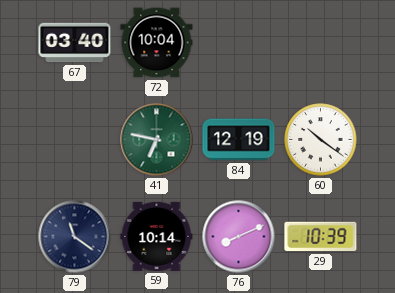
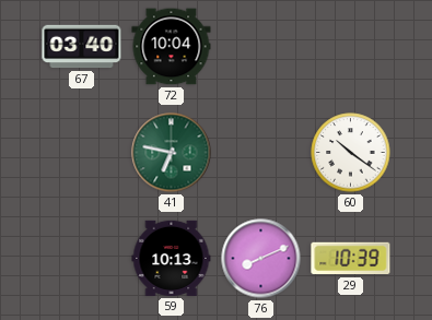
84: 12:19 -> none
79: 11:21 -> none
59: 10:14 -> 10:13
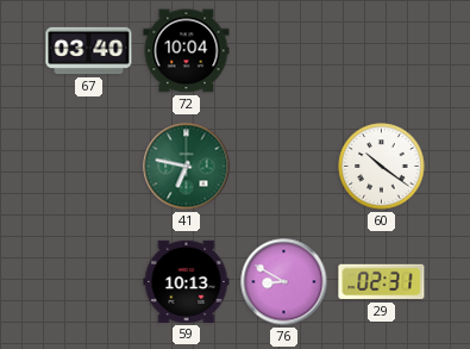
76: 8:11 -> 8:50
29: 10:39 -> 02:31
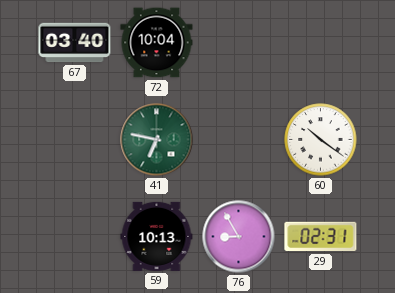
76: 8:50 -> 8:55
